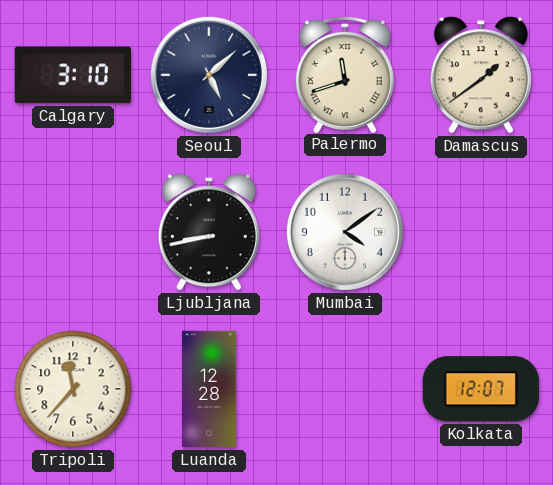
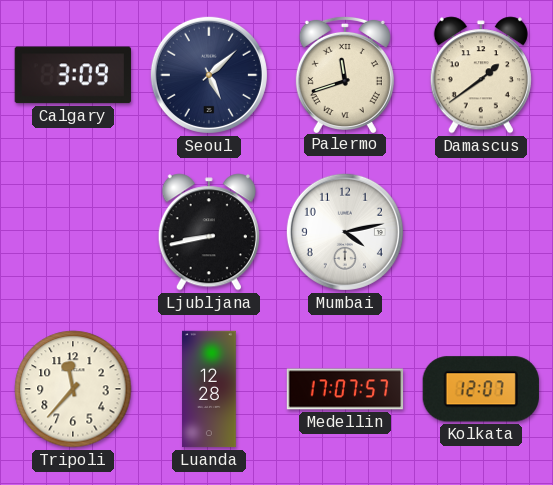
Calgary: 3:10 -> 3:09
Mumbai: 4:09 -> 4:13
Medellin: none -> 17:07
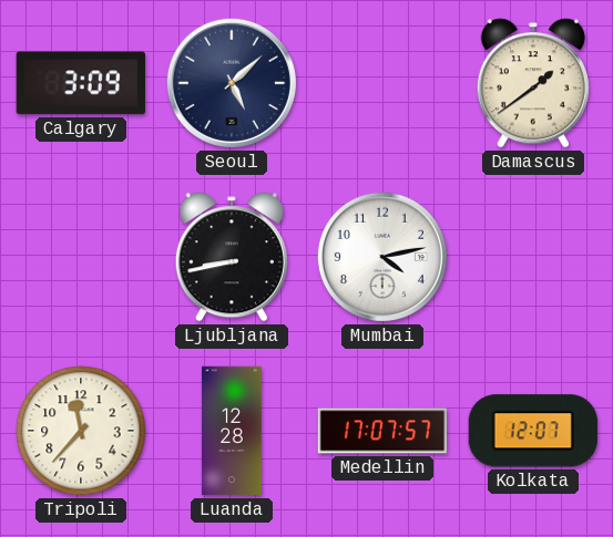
Palermo: 11:42 -> none
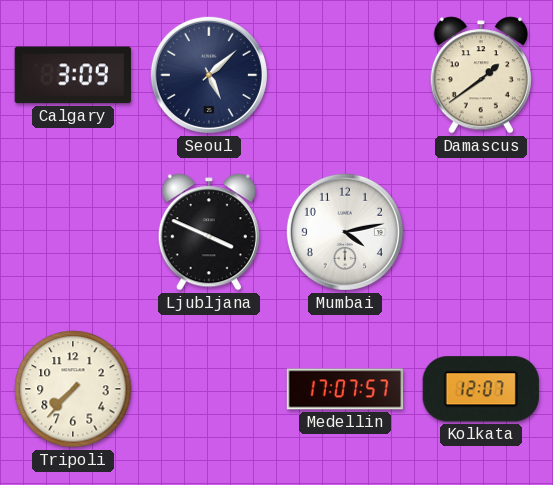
Ljubljana: 8:43 -> 3:49
Tripoli: 11:37 -> 7:37
Luanda: 12:28 -> none
